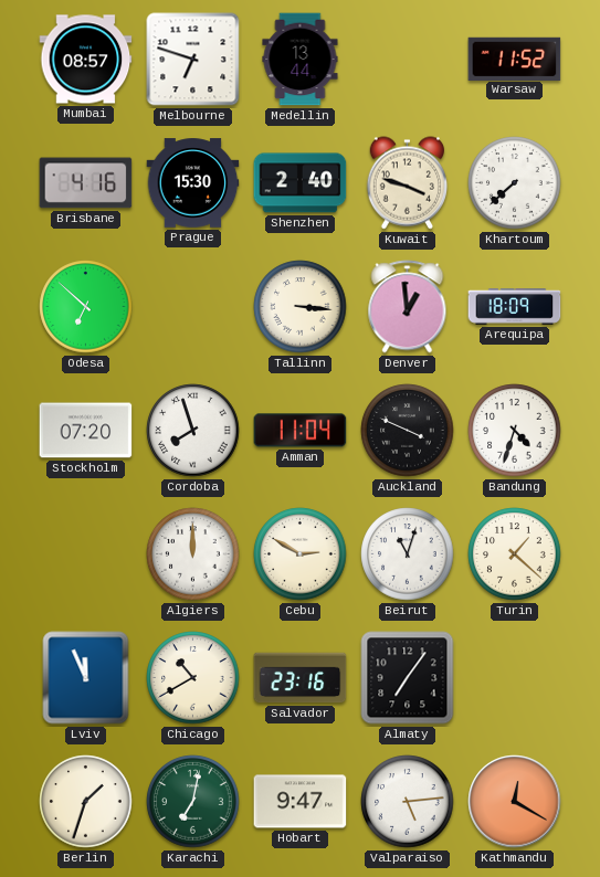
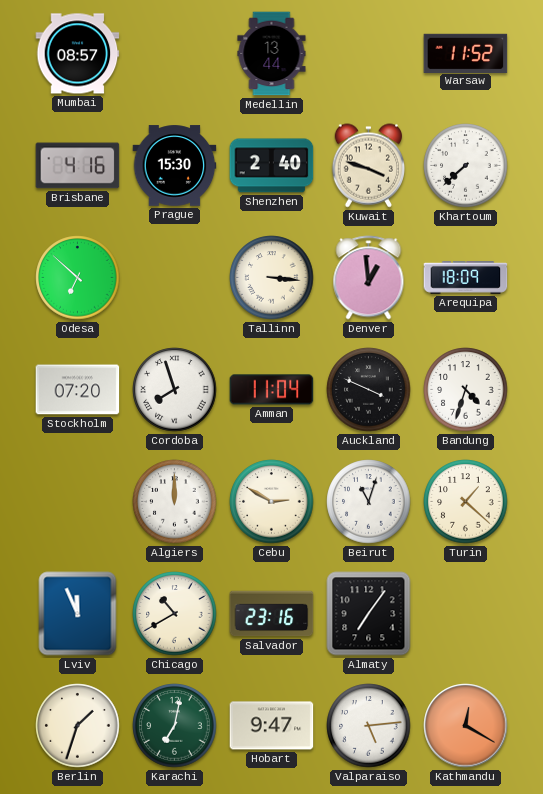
Melbourne: 6:48 -> none
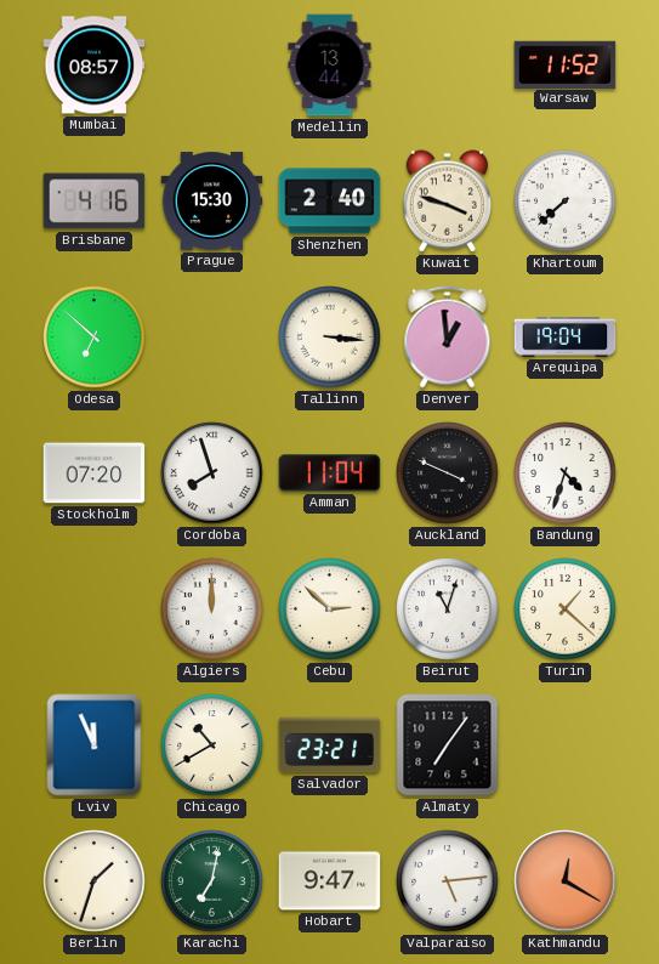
Arequipa: 18:09 -> 19:04
Cebu: 2:50 -> 2:52
Salvador: 23:16 -> 23:21
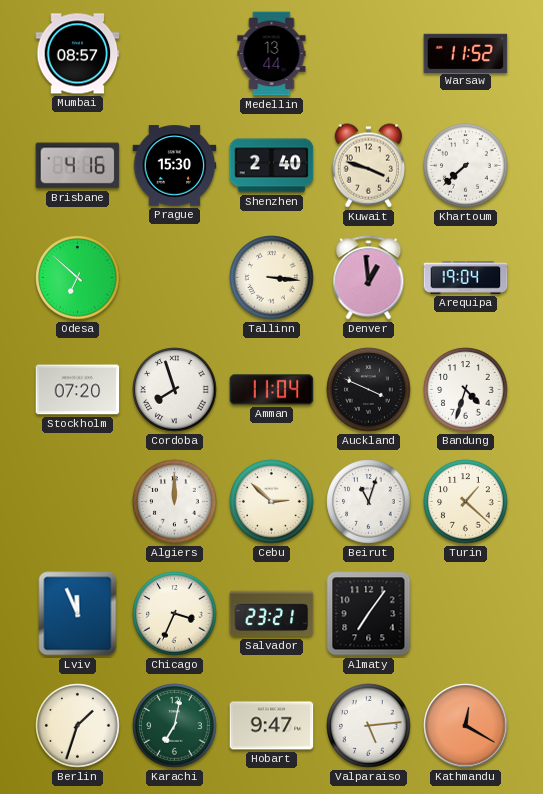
Chicago: 10:40 -> 3:34
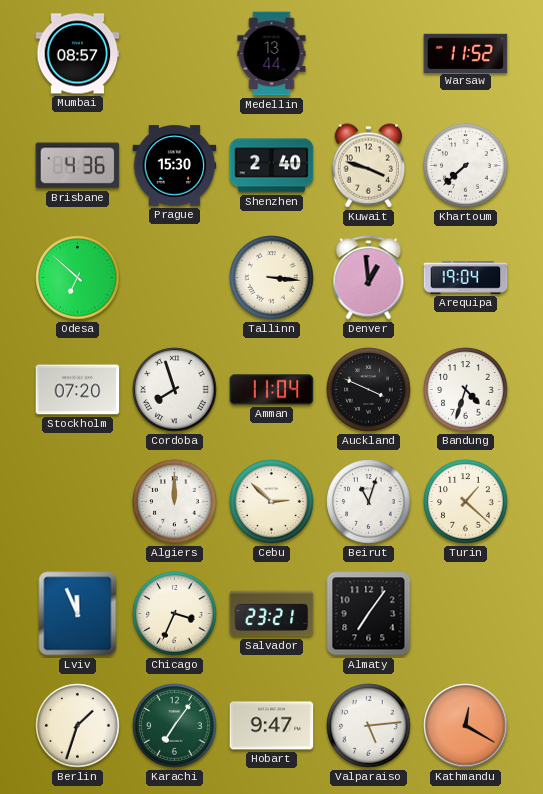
Brisbane: 4:16 -> 4:36
Karachi: 7:02 -> 7:06
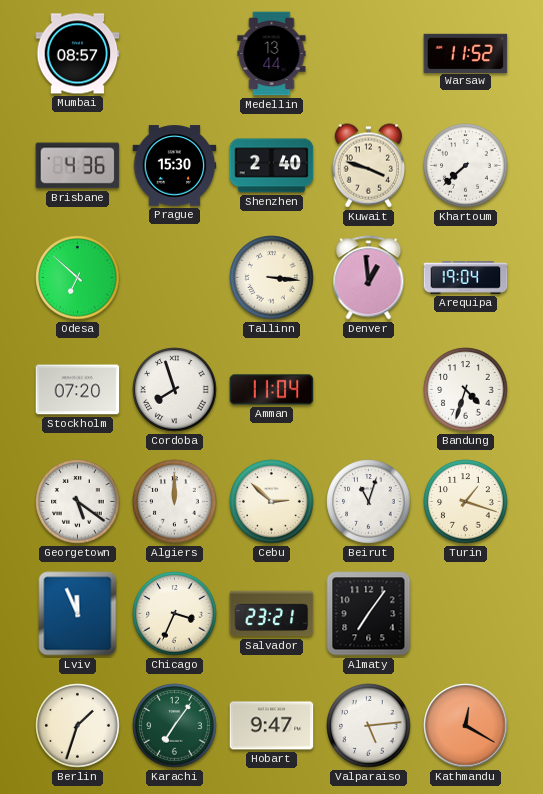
Auckland: 3:49 -> none
Georgetown: none -> 5:21
Turin: 1:22 -> 1:18
